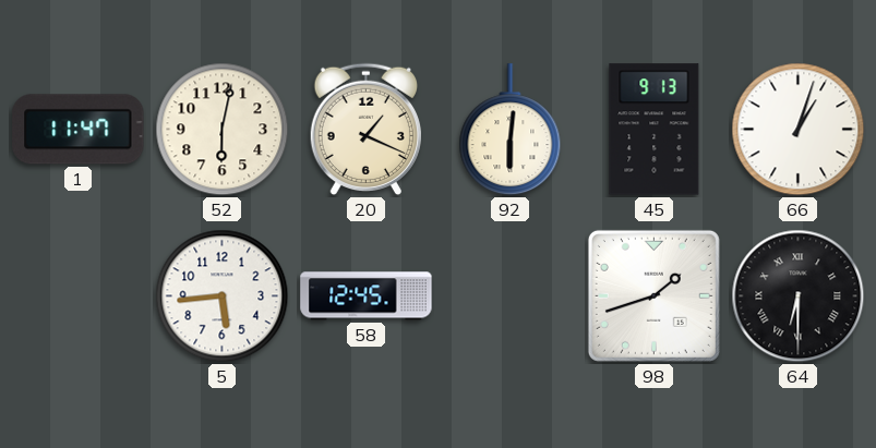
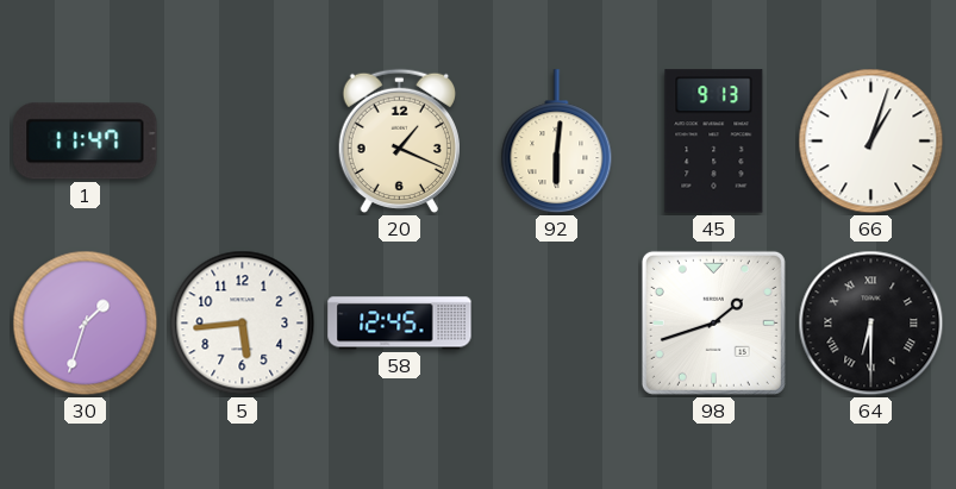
52: 6:02 -> none
30: none -> 1:33
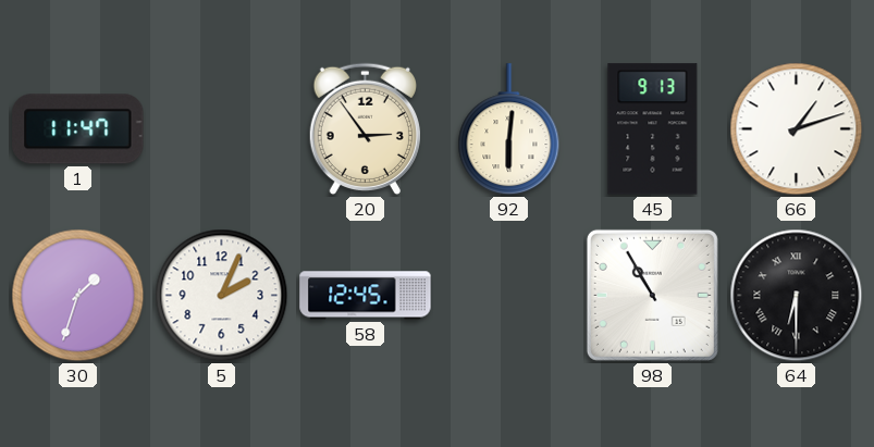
20: 1:19 -> 2:54
66: 1:03 -> 1:12
5: 5:44 -> 2:04
98: 1:42 -> 10:55
